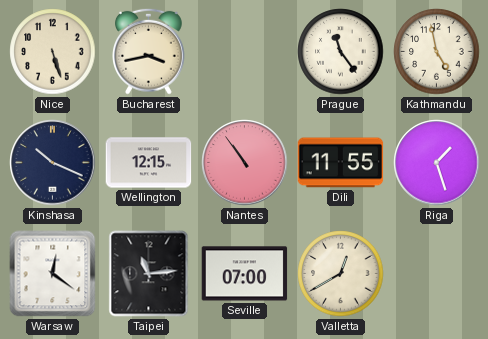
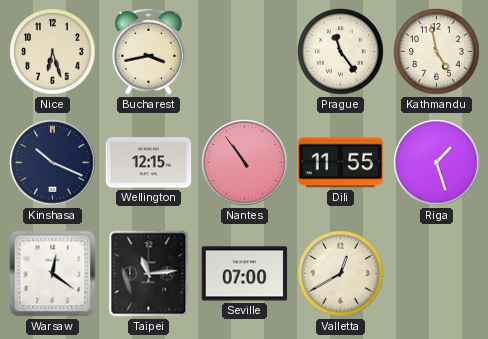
Nice: 5:27 -> 6:27
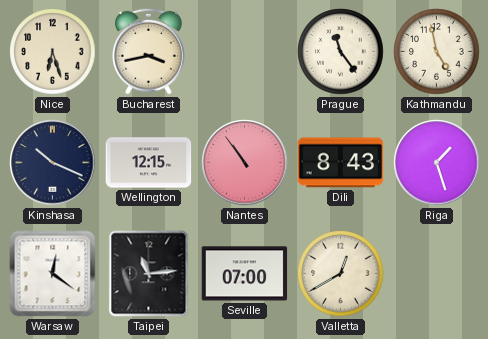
Dili: 11:55 -> 8:43
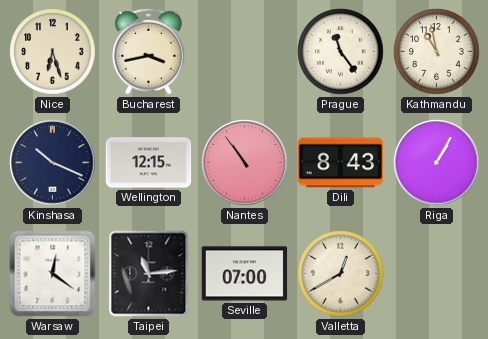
Kathmandu: 4:58 -> 10:58
Riga: 1:27 -> 1:05
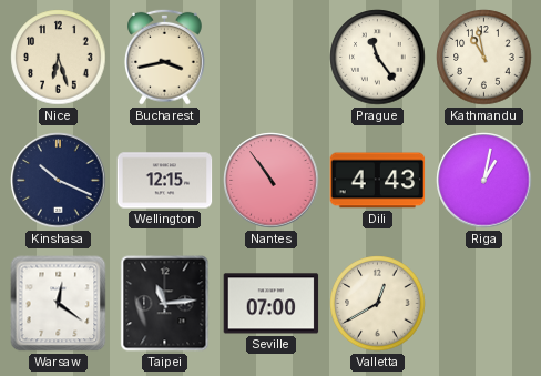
Dili: 8:43 -> 4:43
Riga: 1:05 -> 1:02
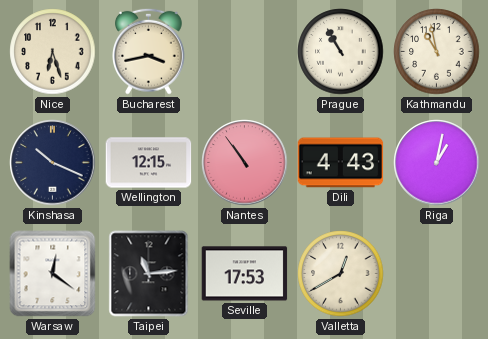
Prague: 11:24 -> 10:55
Seville: 07:00 -> 17:53
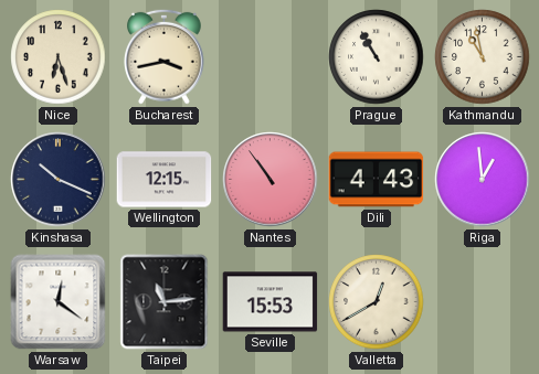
Riga: 1:02 -> 12:59
Seville: 17:53 -> 15:53
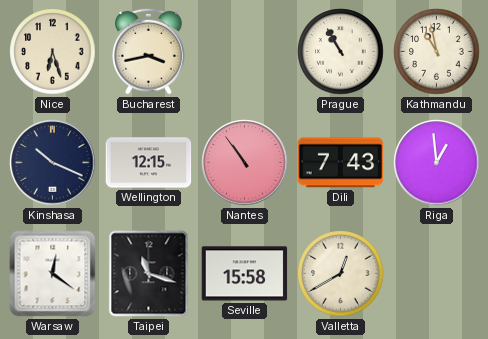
Dili: 4:43 -> 7:43
Taipei: 11:14 -> 11:18
Seville: 15:53 -> 15:58
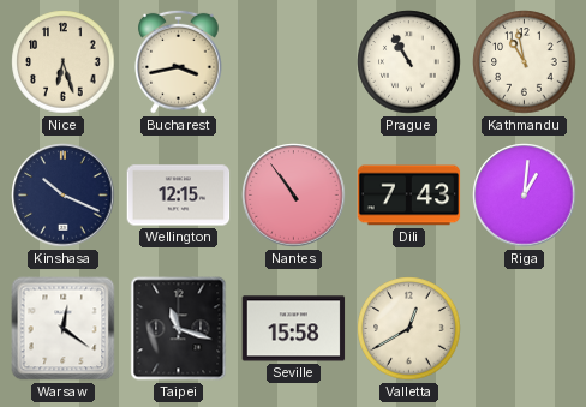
Riga: 12:59 -> 1:01
